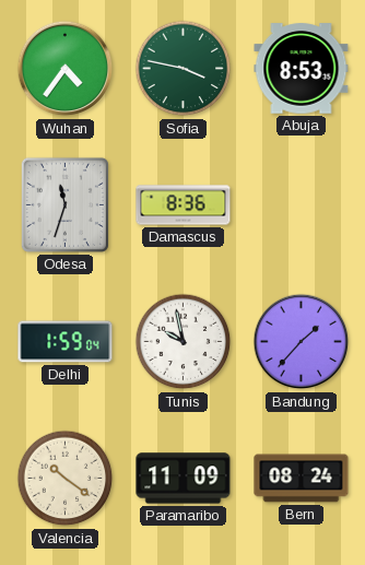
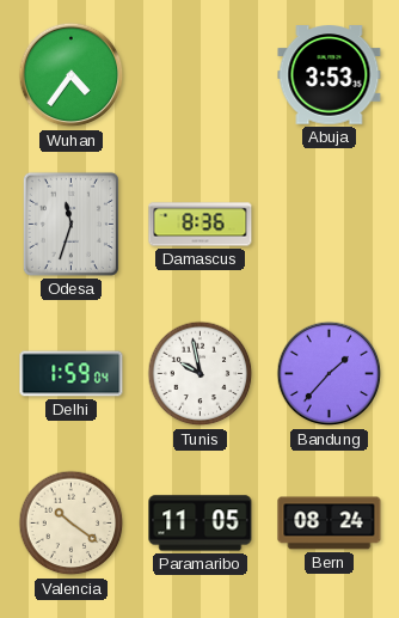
Sofia: 3:47 -> none
Abuja: 8:53 -> 3:53
Paramaribo: 11:09 -> 11:05
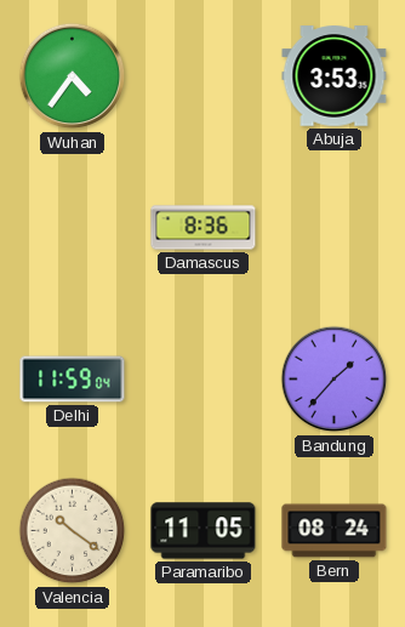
Odesa: 11:33 -> none
Delhi: 1:59 -> 11:59
Tunis: 9:58 -> none
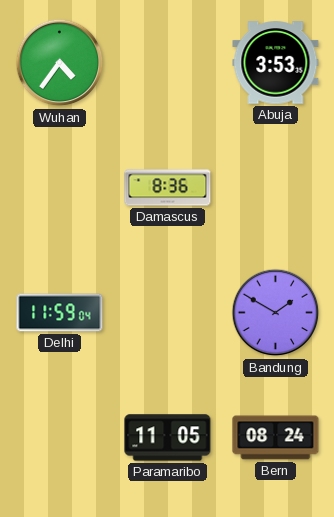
Bandung: 1:37 -> 1:50
Valencia: 10:21 -> none
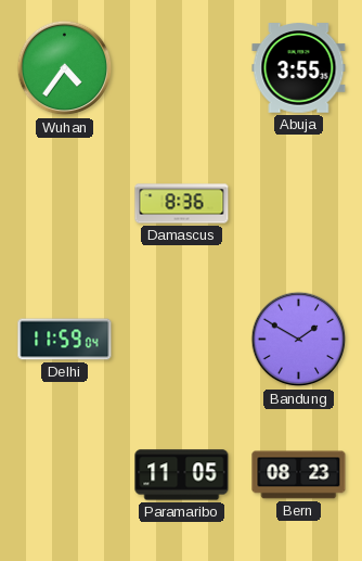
Abuja: 3:53 -> 3:55
Bern: 08:24 -> 08:23
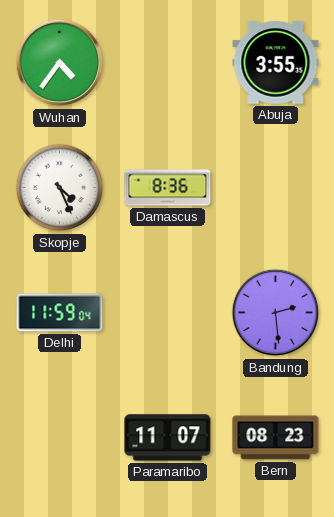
Skopje: none -> 4:26
Bandung: 1:50 -> 2:29
Paramaribo: 11:05 -> 11:07
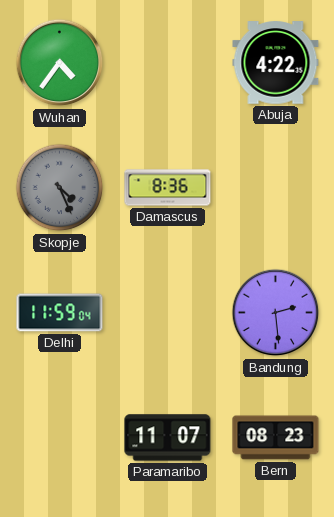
Abuja: 3:55 -> 4:22
Skopje dial: white -> grey
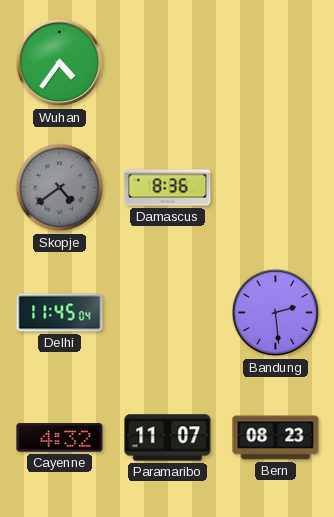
Abuja: 4:22 -> none
Skopje: 4:26 -> 4:39
Delhi: 11:59 -> 11:45
Cayenne: none -> 4:32
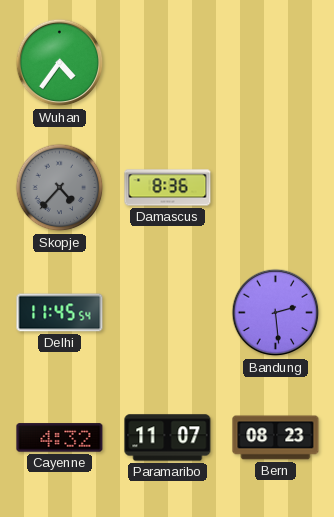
Skopje: 4:39 -> 4:37
Delhi: 11:45:04 -> 11:45:54
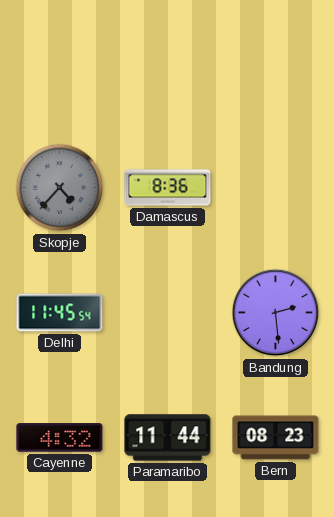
Wuhan: 4:36 -> none
Paramaribo: 11:07 -> 11:44
